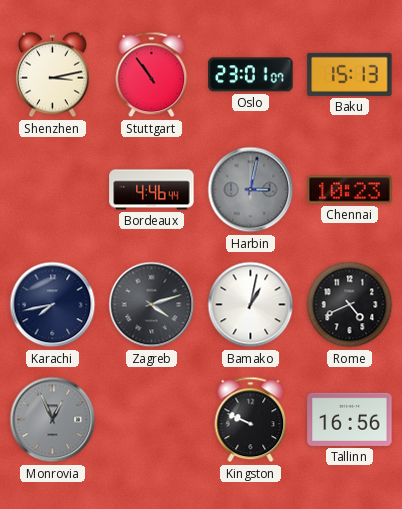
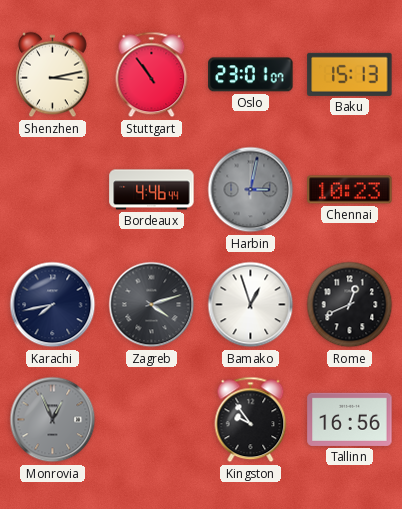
Bamako: 1:02 -> 12:57
Rome: 4:41 -> 12:41
Kingston: 9:49 -> 9:54
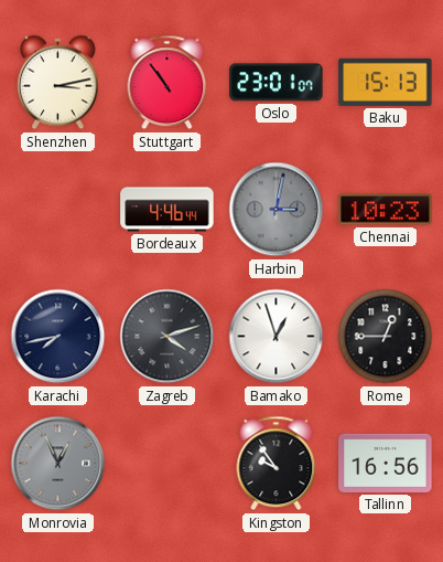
Rome: 12:41 -> 12:45
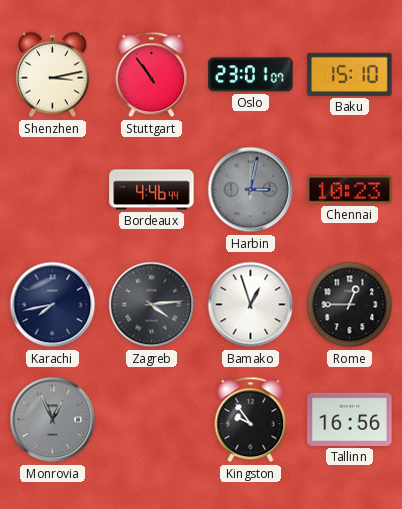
Baku: 15:13 -> 15:10
Zagreb: 4:12 -> 4:14
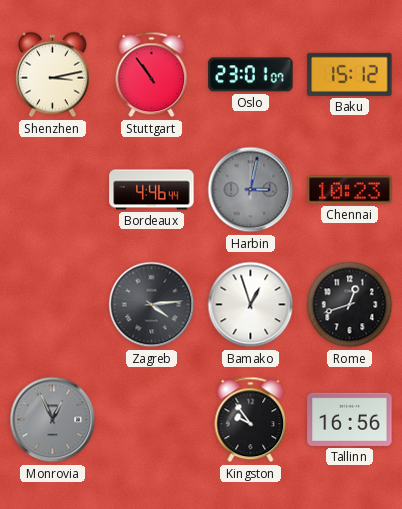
Baku: 15:10 -> 15:12
Karachi: 7:43 -> none
Rome: 12:45 -> 12:42
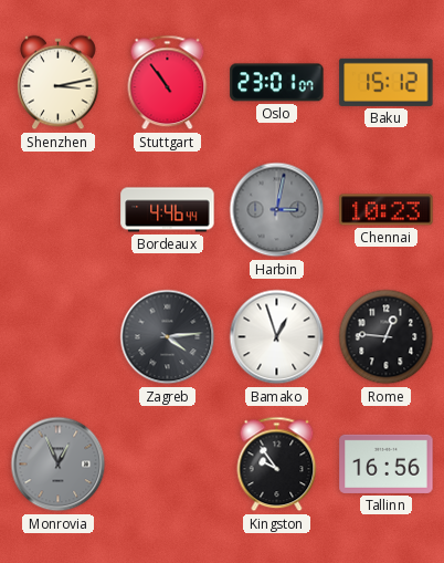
Rome: 12:42 -> 12:46
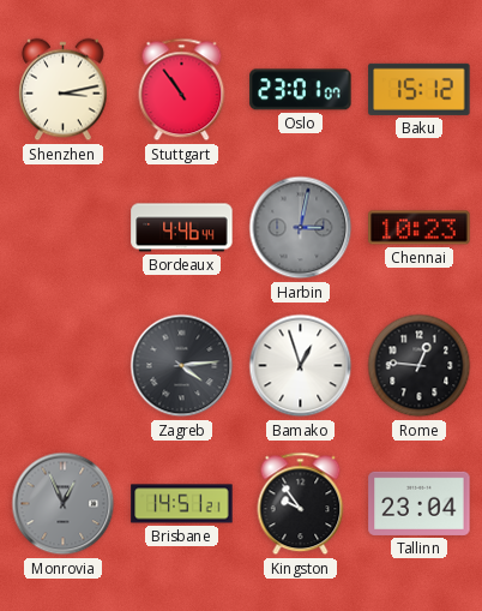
Brisbane: none -> 14:51
Tallinn: 16:56 -> 23:04
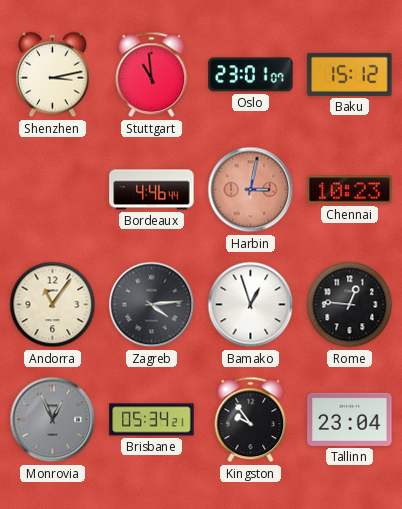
Stuttgart: 10:54 -> 10:59
Harbin dial: grey -> salmon
Andorra: none -> 11:06
Brisbane: 14:51 -> 05:34
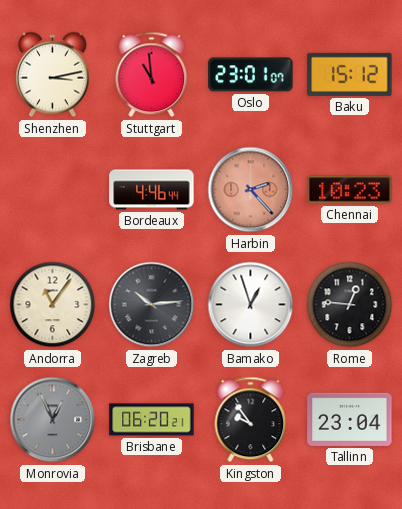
Harbin: 3:02 -> 2:23
Zagreb: 4:14 -> 10:14
Brisbane: 05:34 -> 06:20
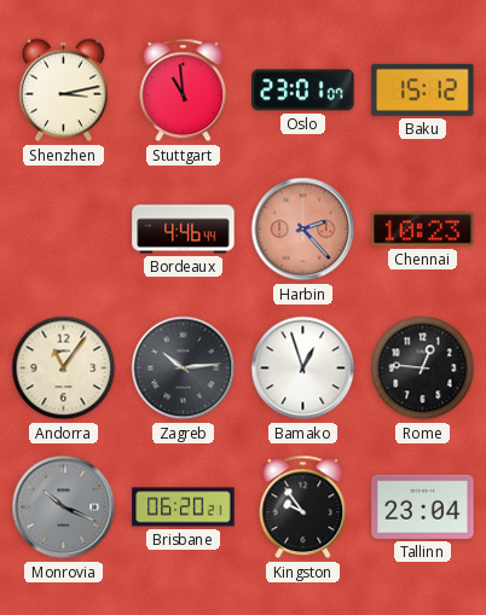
Monrovia: 12:56 -> 10:19
